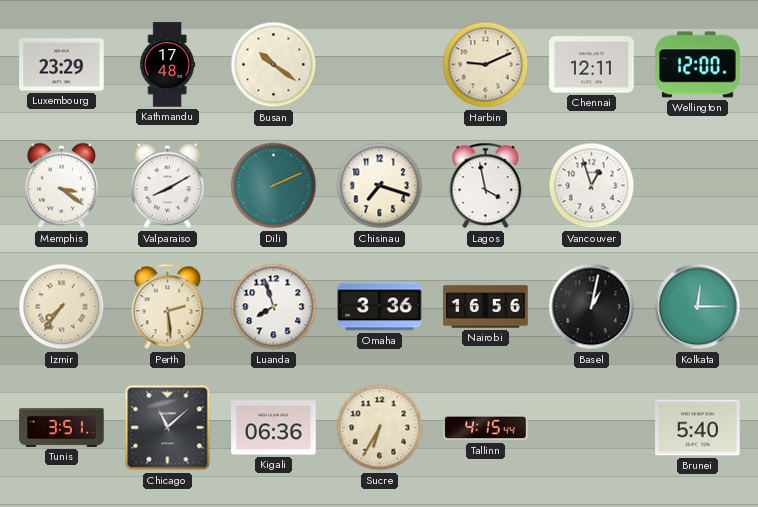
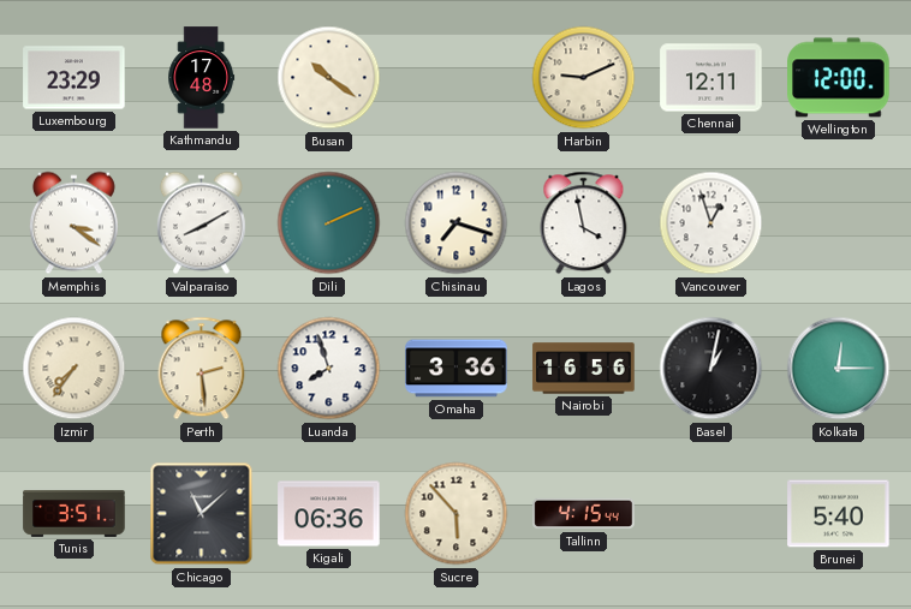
Sucre: 6:35 -> 5:53
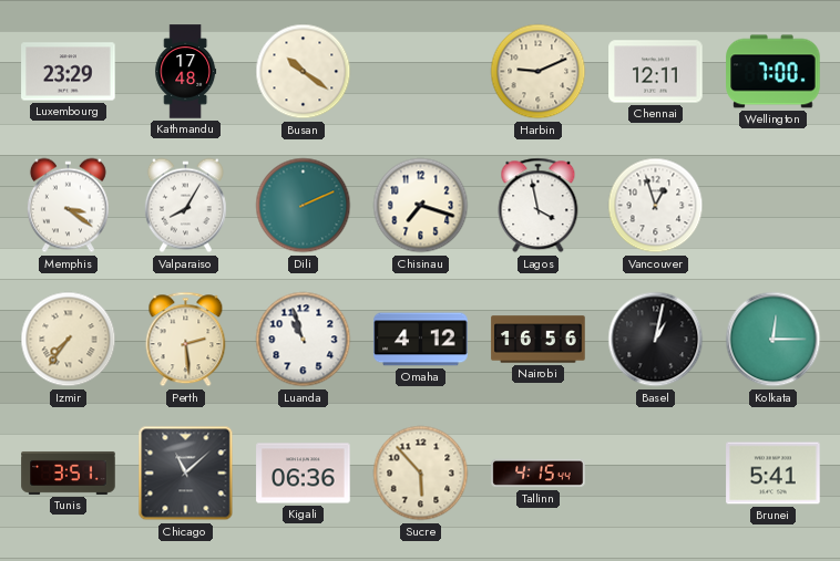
Wellington: 12:00 -> 7:00
Valparaiso: 8:10 -> 8:05
Luanda: 7:57 -> 10:57
Omaha: 3:36 -> 4:12
Brunei: 5:40 -> 5:41
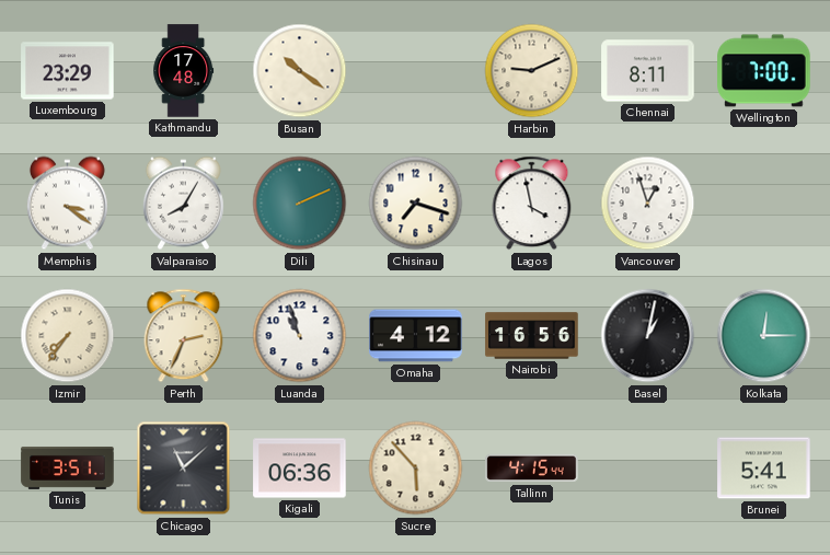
Chennai: 12:11 -> 8:11
Perth: 2:29 -> 2:34
